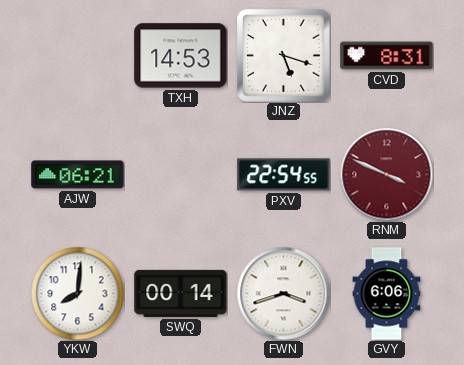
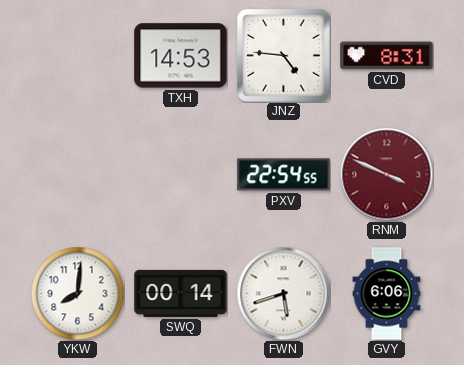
JNZ: 5:18 -> 4:46
AJW: 06:21 -> none
FWN: 3:42 -> 5:42
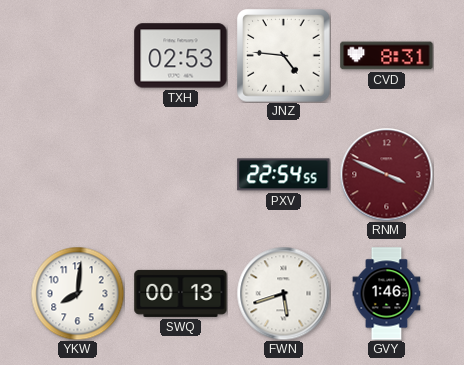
TXH: 14:53 -> 02:53
SWQ: 00:14 -> 00:13
GVY: 6:06 -> 1:46
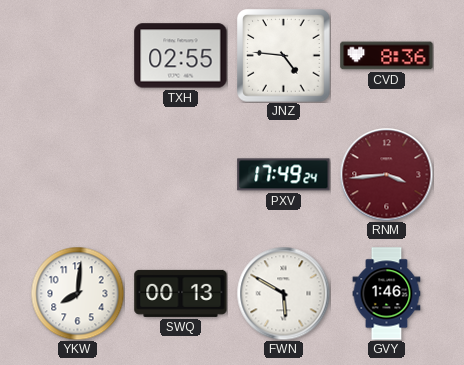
TXH: 02:53 -> 02:55
CVD: 8:31 -> 8:36
PXV: 22:54 -> 17:49
RNM: 3:49 -> 3:44
FWN: 5:42 -> 5:50
